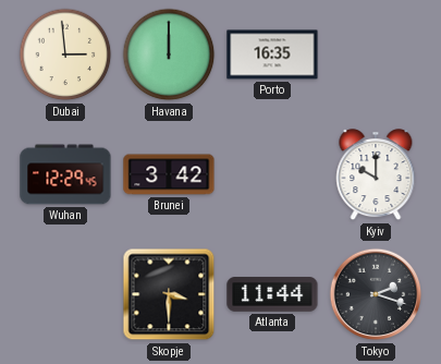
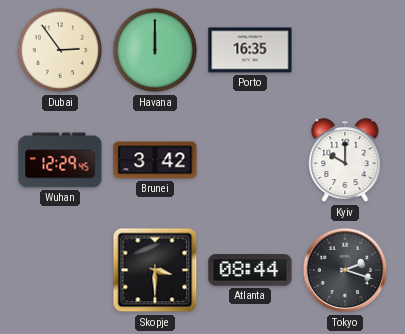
Dubai: 2:59 -> 2:54
Atlanta: 11:44 -> 08:44
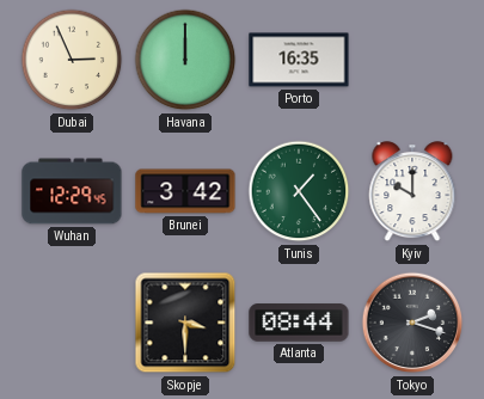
Dubai: 2:54 -> 2:56
Tunis: none -> 1:24
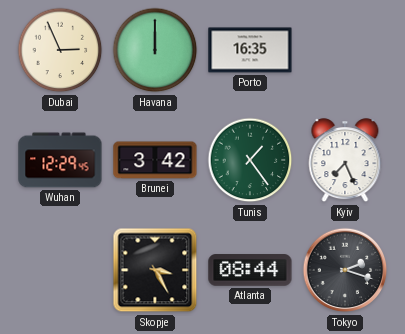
Kyiv: 10:00 -> 7:26
Skopje: 3:30 -> 3:25
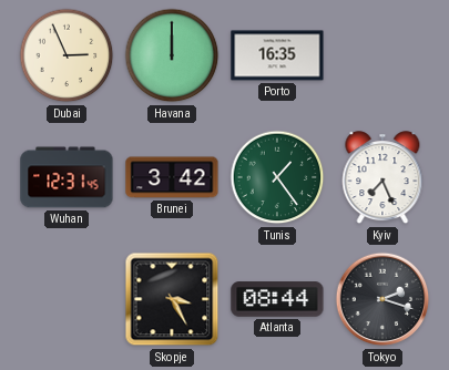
Wuhan: 12:29 -> 12:31
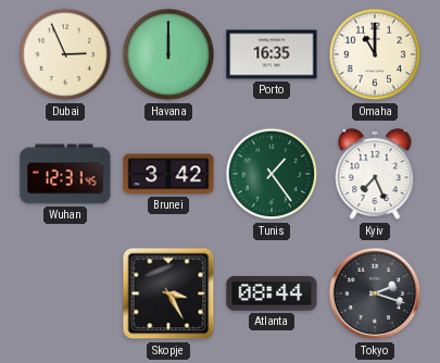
Omaha: none -> 11:00
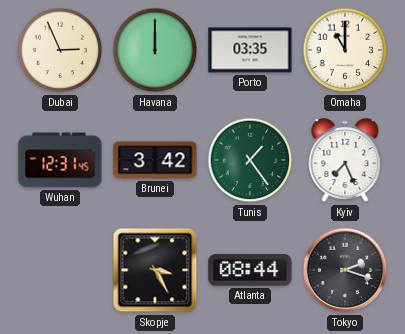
Porto: 16:35 -> 03:35
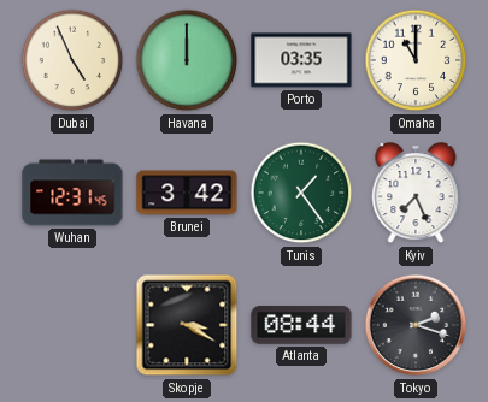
Dubai: 2:56 -> 4:56
Skopje: 3:25 -> 3:20
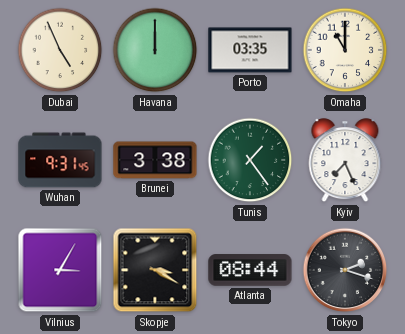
Wuhan: 12:31 -> 9:31
Brunei: 3:42 -> 3:38
Vilnius: none -> 3:05
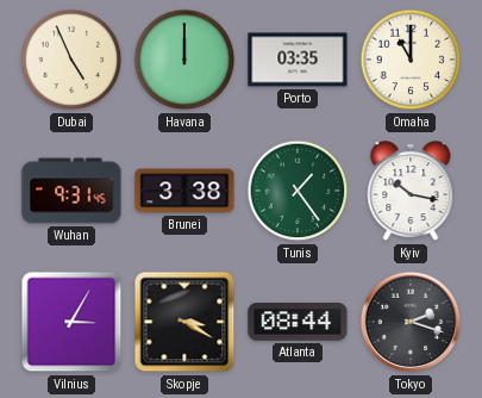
Kyiv: 7:26 -> 10:17
